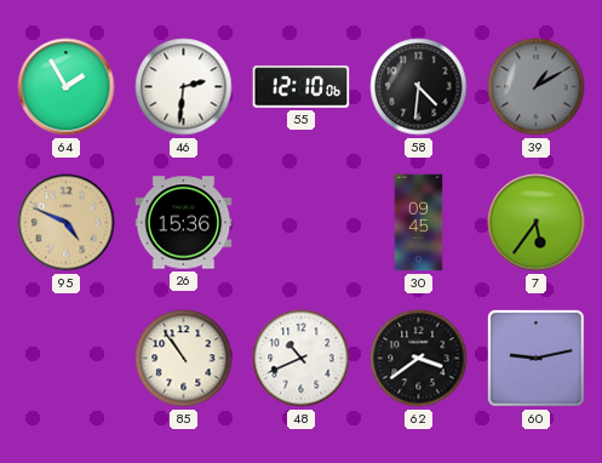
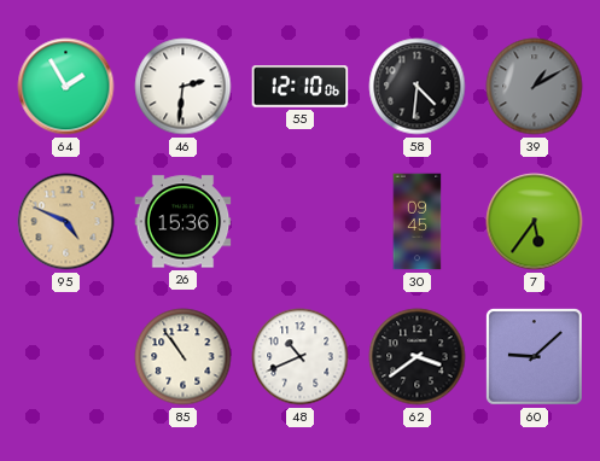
60: 9:13 -> 9:08
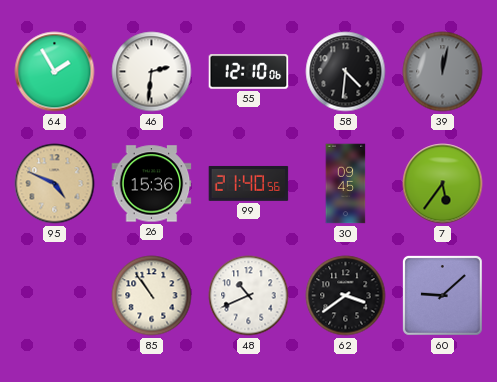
39: 1:10 -> 12:02
99: none -> 21:40
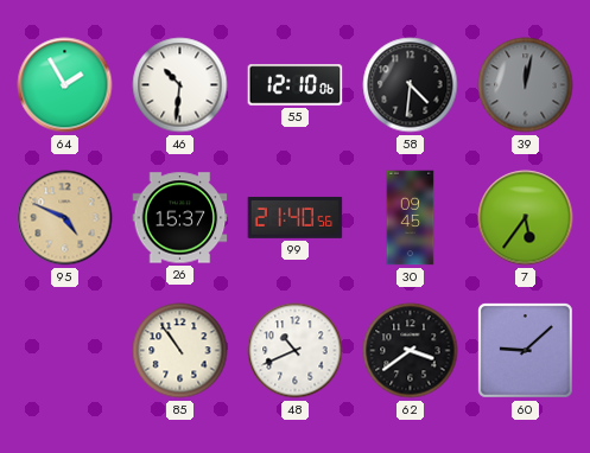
46: 2:31 -> 10:31
26: 15:36 -> 15:37
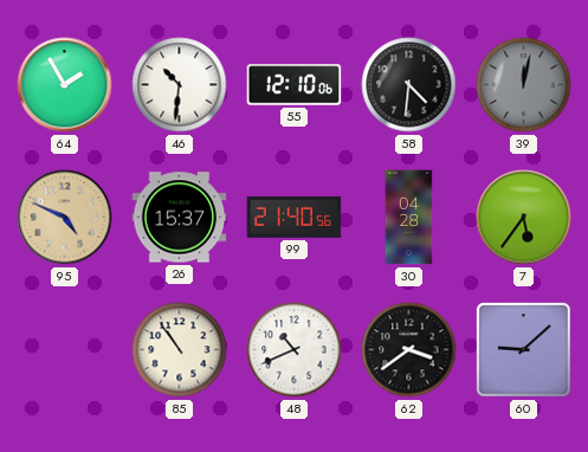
30: 09:45 -> 04:28
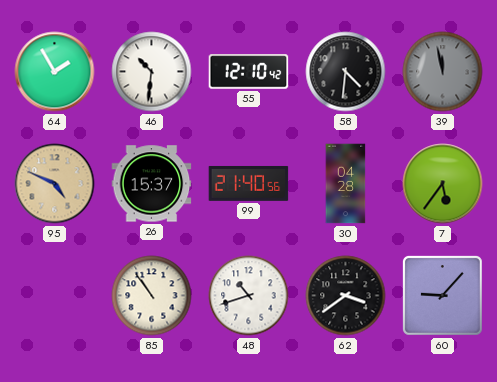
55: 12:10:06 -> 12:10:42
39: 12:02 -> 11:58
48: 10:41 -> 10:42
60: 9:08 -> 9:07
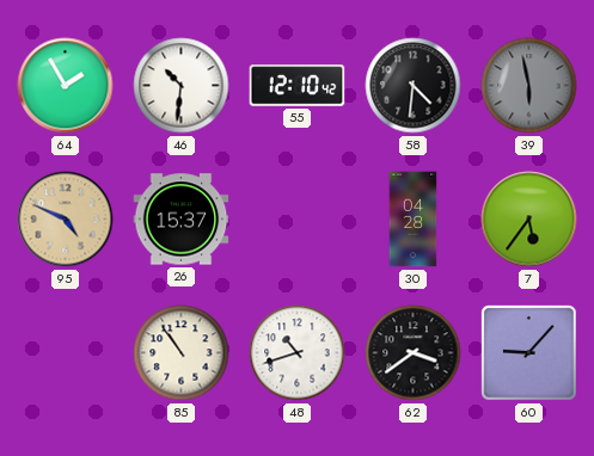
39: 11:58 -> 5:58
99: 21:40 -> none
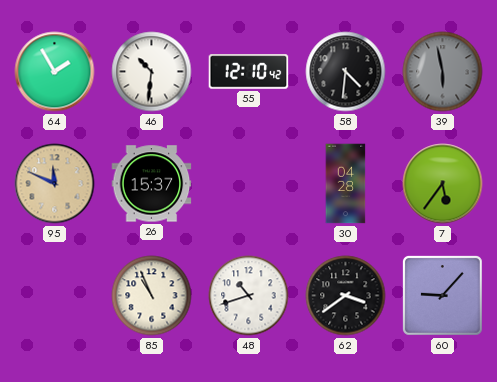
95: 4:49 -> 11:49
85: 10:54 -> 10:56
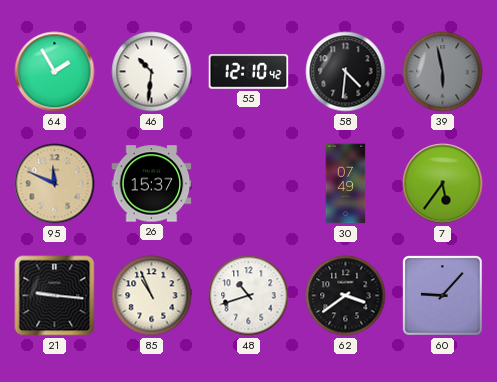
30: 04:28 -> 07:49
21: none -> 9:16
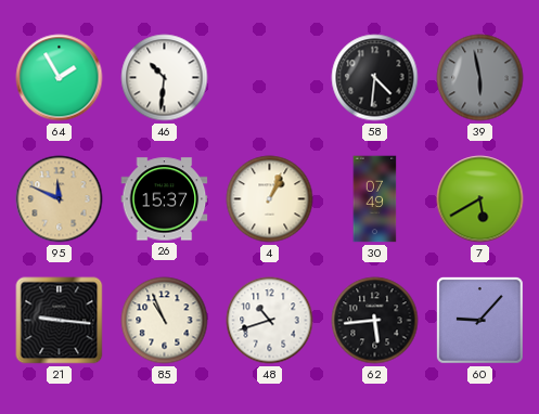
55: 12:10 -> none
4: none -> 1:04
7: 5:36 -> 5:40
62: 3:39 -> 5:44
